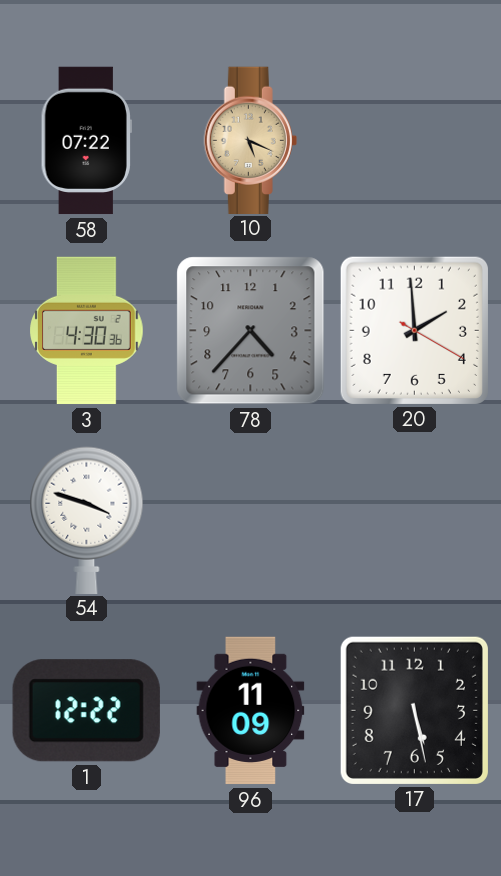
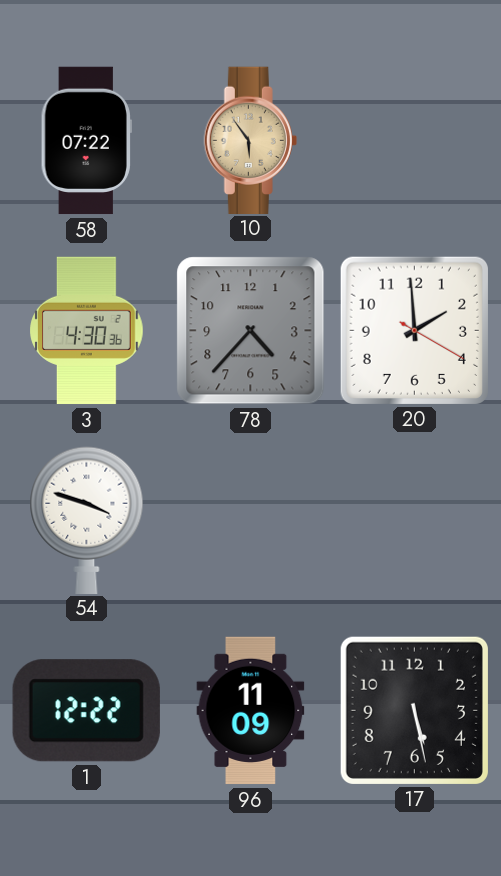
10: 5:19 -> 5:54
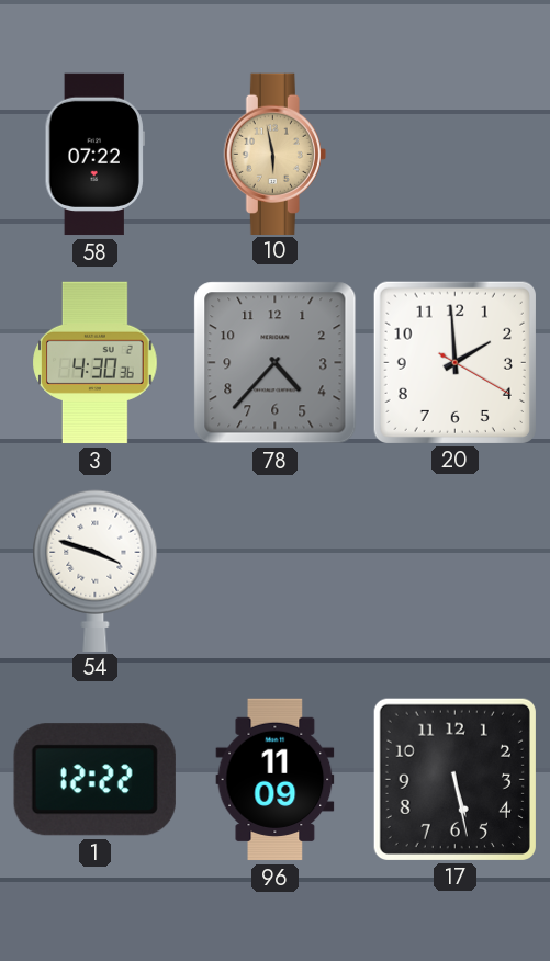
10: 5:54 -> 5:58
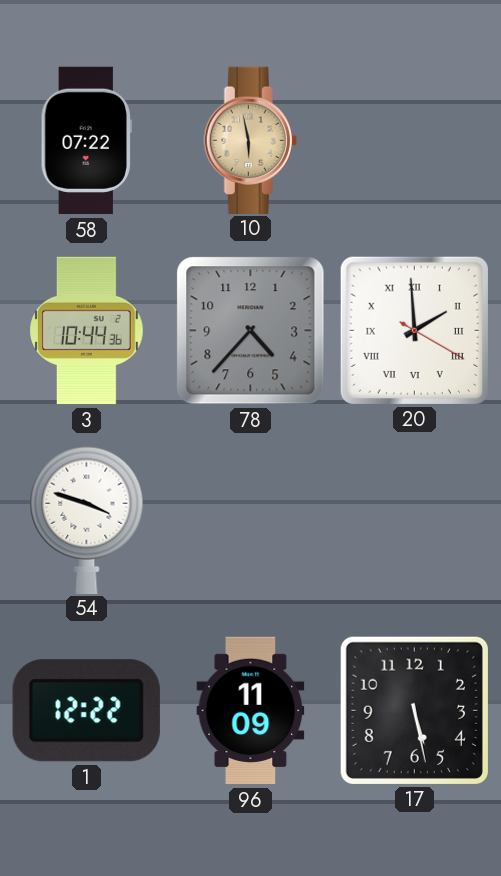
3: 4:30 -> 10:44
20 numerals: Arabic -> Roman
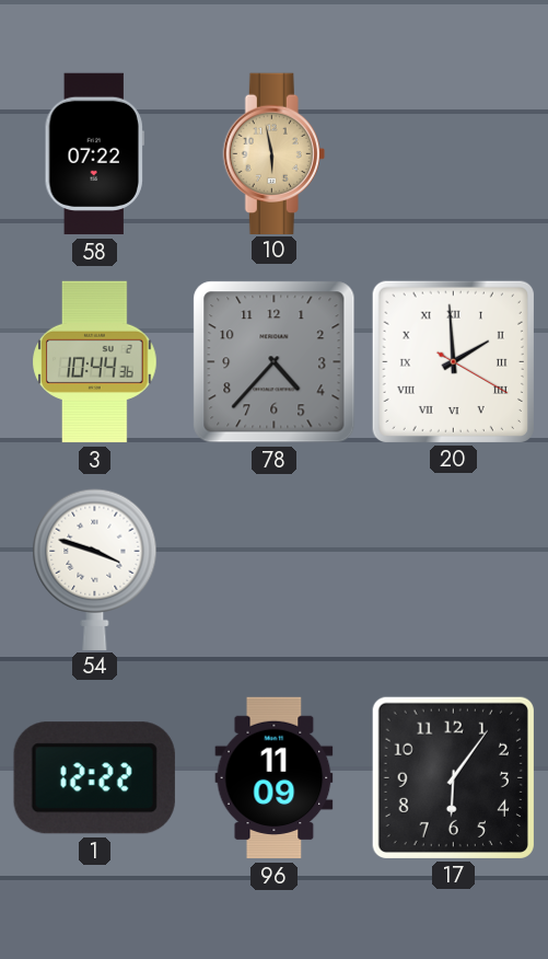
17: 5:28 -> 6:06
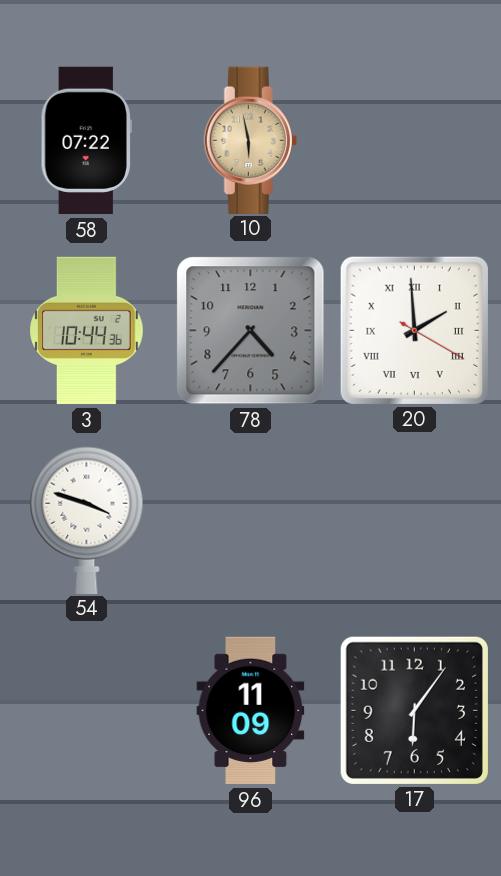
1: 12:22 -> none
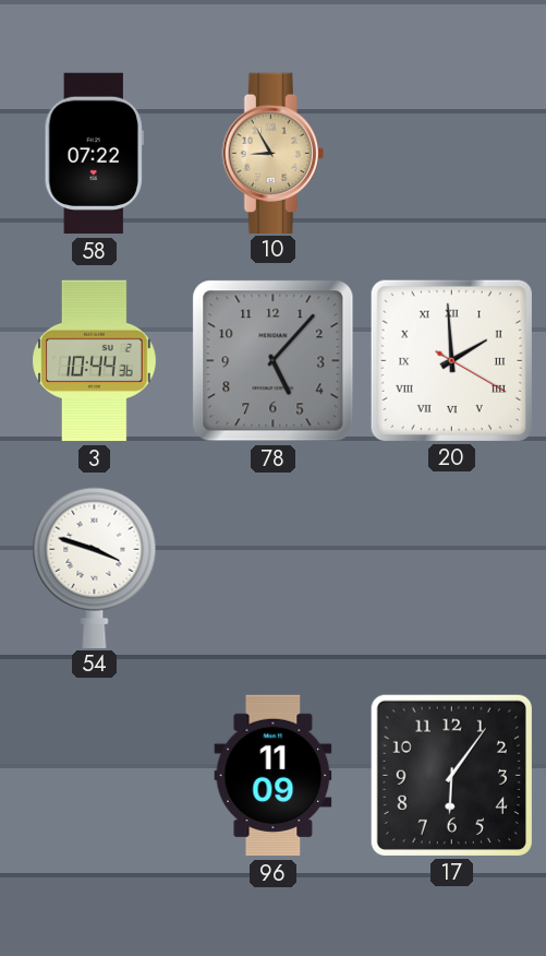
10: 5:58 -> 8:55
78: 4:37 -> 5:07
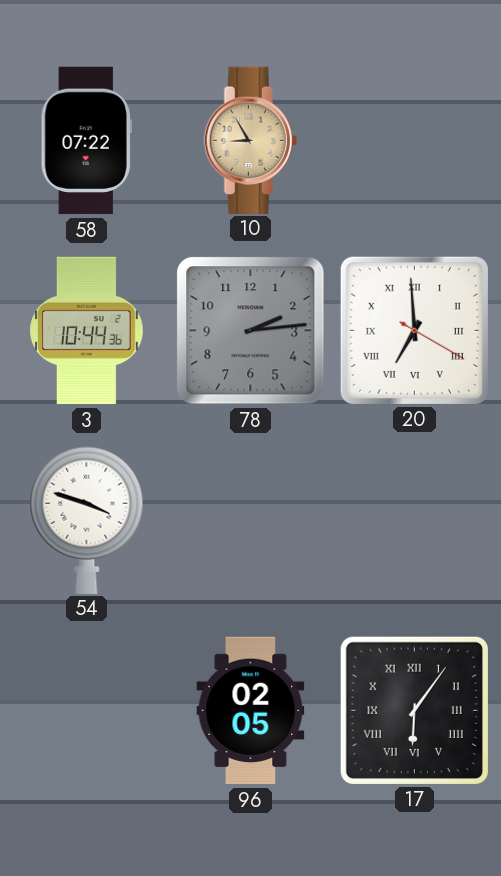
78: 5:07 -> 2:14
20: 1:59 -> 6:59
96: 11:09 -> 02:05
17 numerals: Arabic -> Roman
